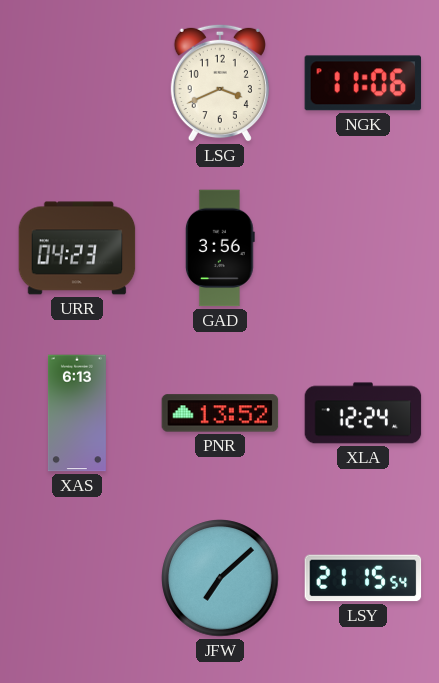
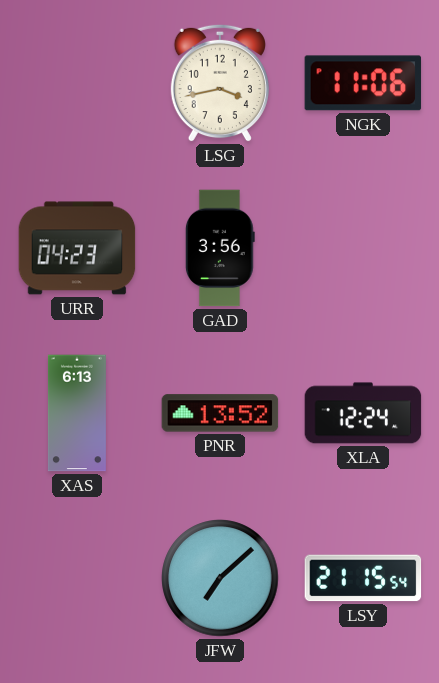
LSG: 3:41 -> 3:43
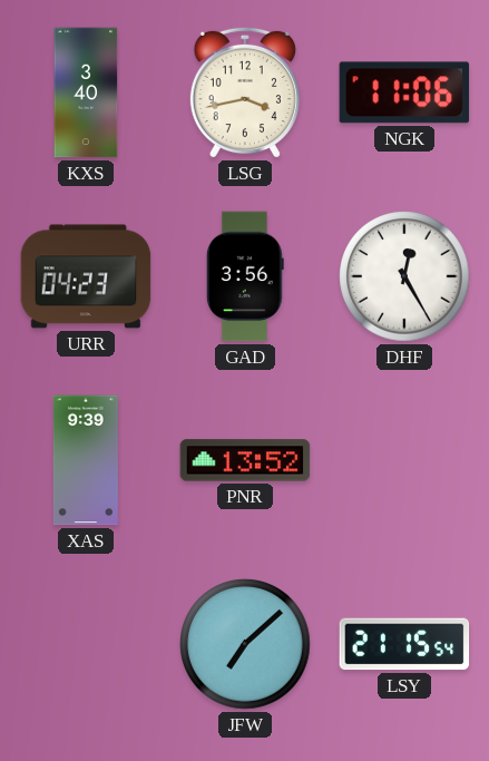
KXS: none -> 3:40
DHF: none -> 12:25
XAS: 6:13 -> 9:39
XLA: 12:24 -> none
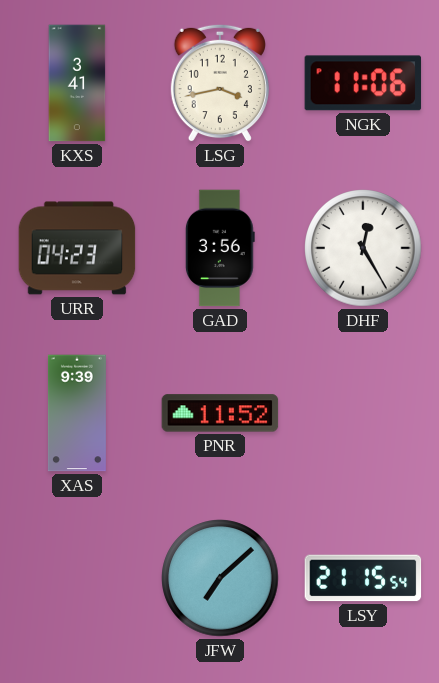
KXS: 3:40 -> 3:41
PNR: 13:52 -> 11:52
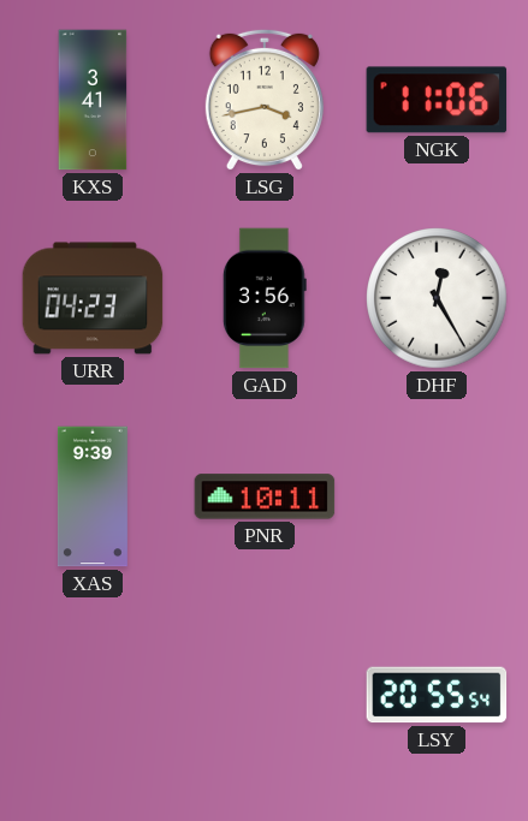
PNR: 11:52 -> 10:11
JFW: 7:08 -> none
LSY: 21:15 -> 20:55
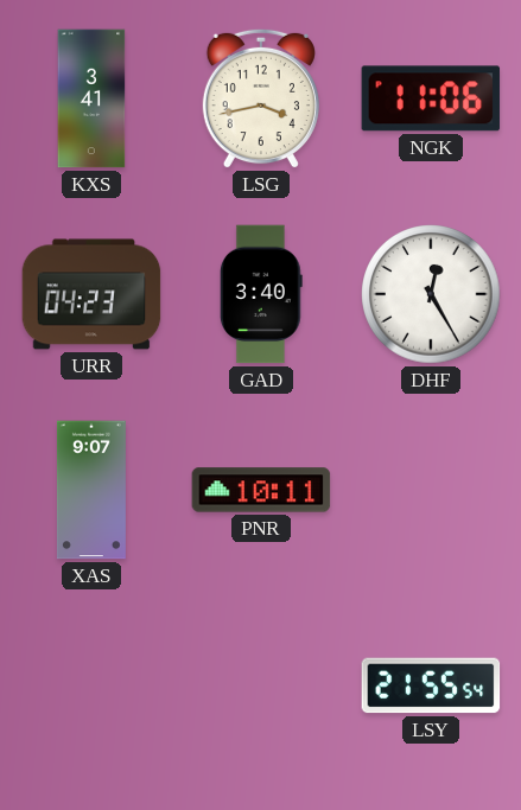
GAD: 3:56 -> 3:40
XAS: 9:39 -> 9:07
LSY: 20:55 -> 21:55
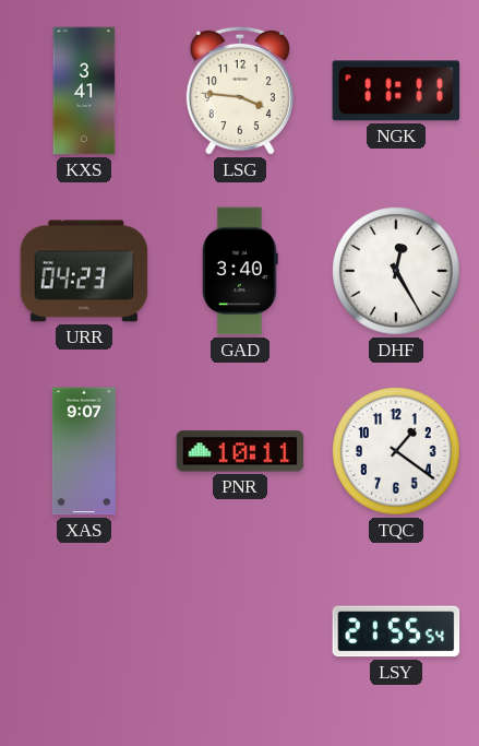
LSG: 3:43 -> 3:46
NGK: 11:06 -> 11:11
TQC: none -> 1:21
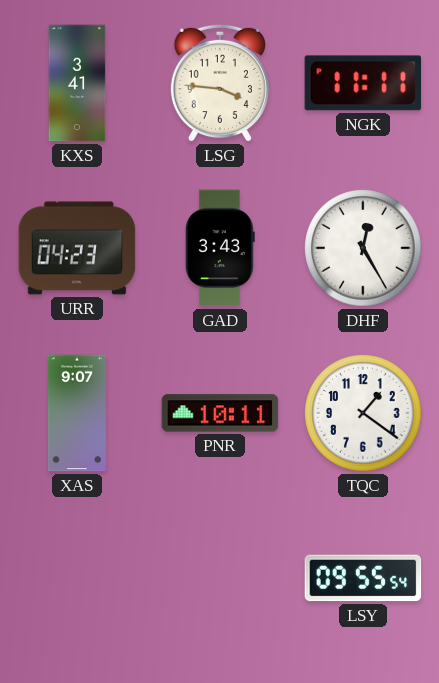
GAD: 3:40 -> 3:43
LSY: 21:55 -> 09:55
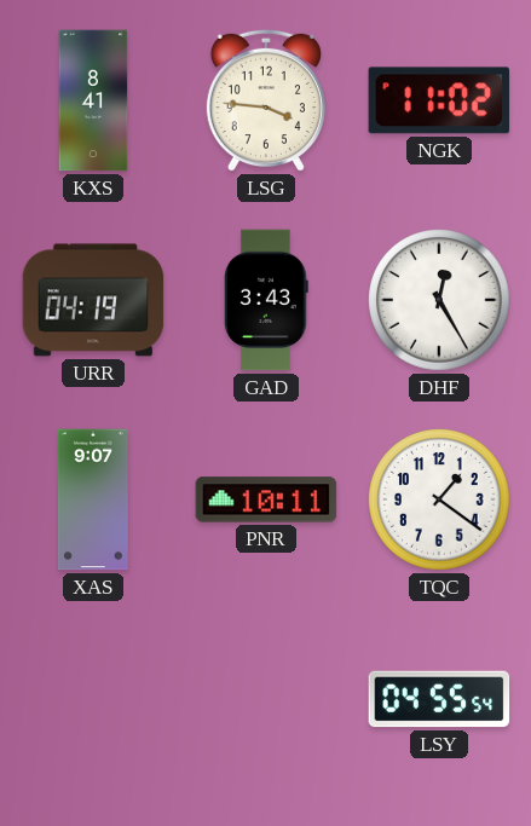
KXS: 3:41 -> 8:41
NGK: 11:11 -> 11:02
URR: 04:23 -> 04:19
LSY: 09:55 -> 04:55
